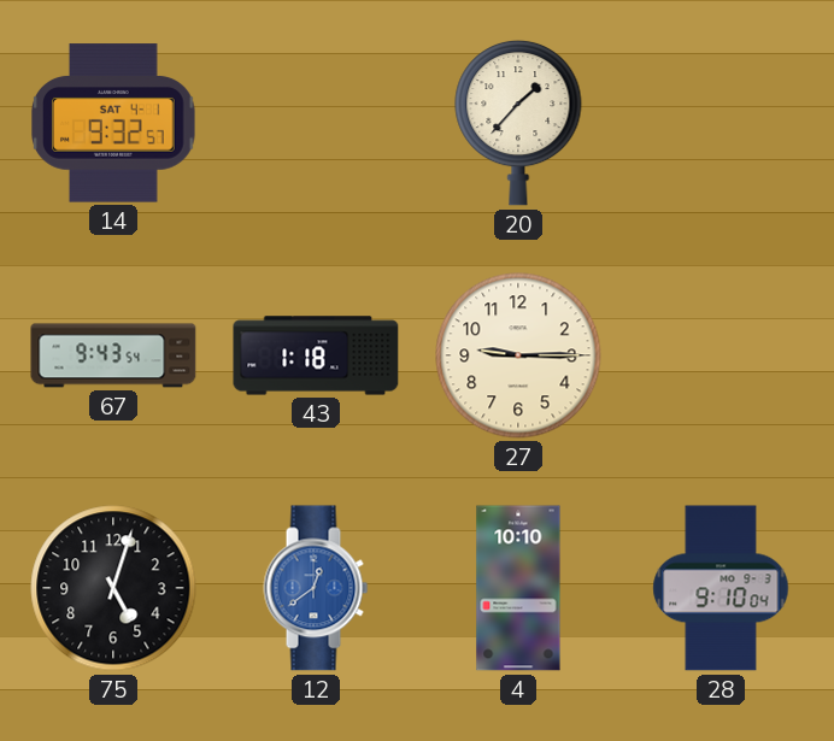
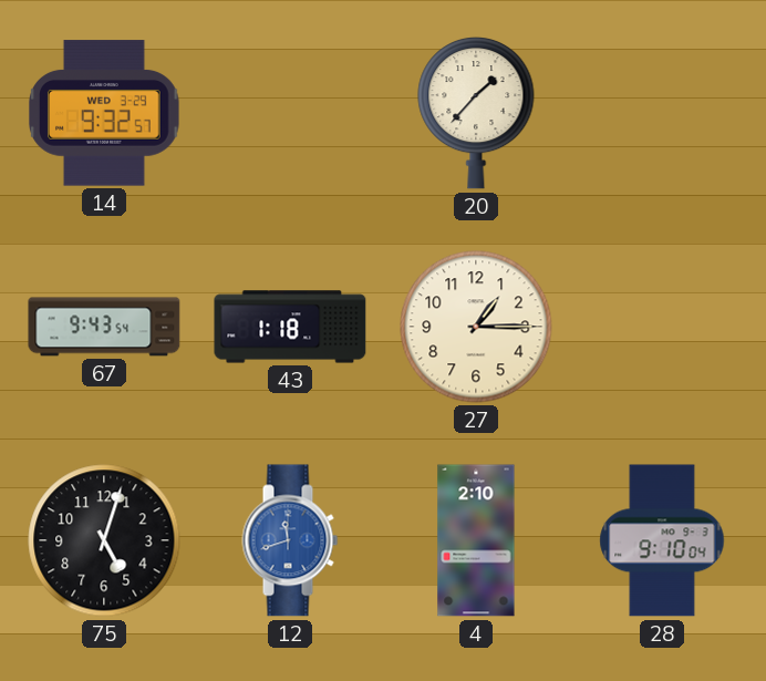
14 date: SAT 4-1 -> WED 3-29
27: 9:15 -> 1:15
12: 12:39 -> 11:42
4: 10:10 -> 2:10
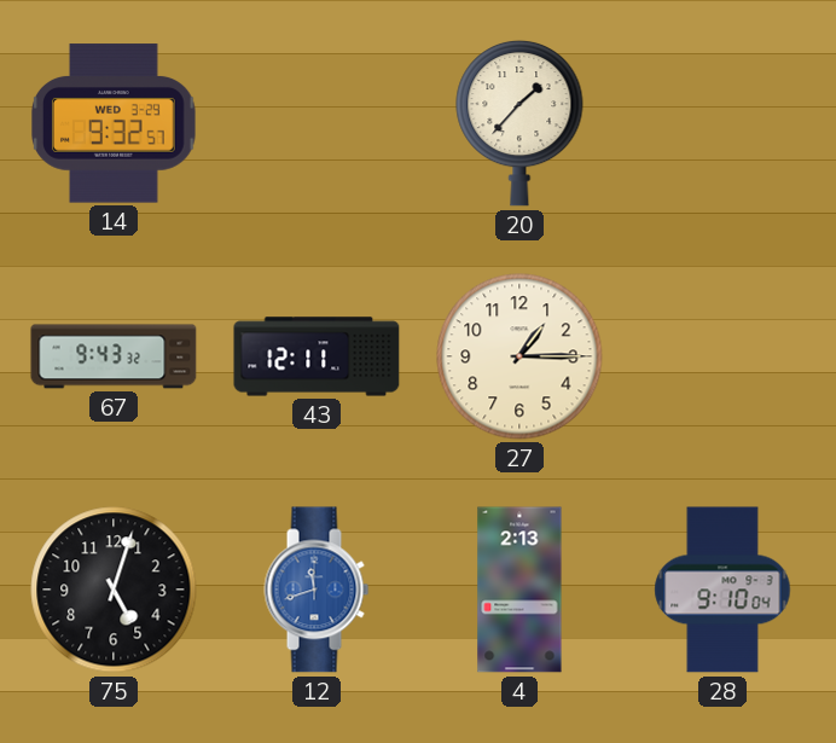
67: 9:43:54 -> 9:43:32
43: 1:18 -> 12:11
4: 2:10 -> 2:13
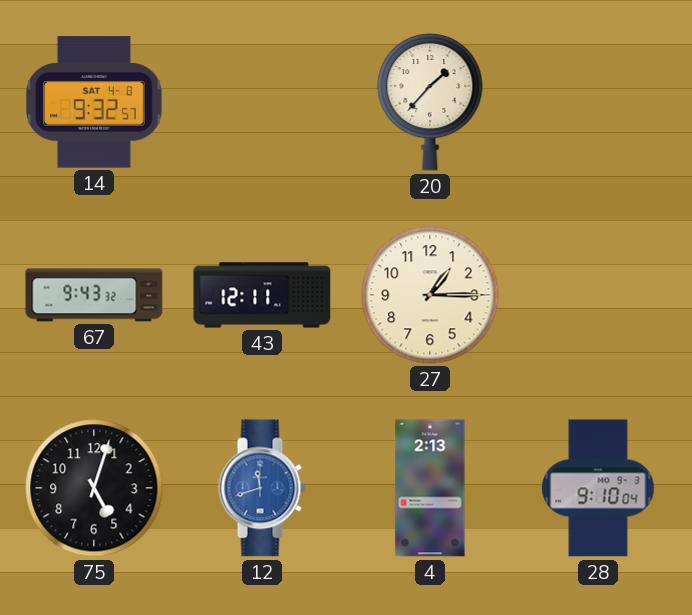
14 date: WED 3-29 -> SAT 4-8
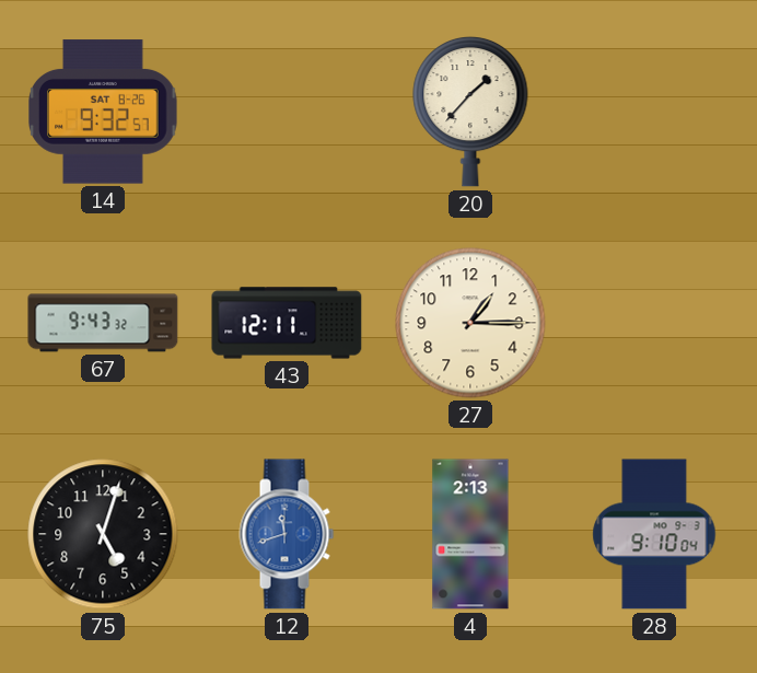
14 date: SAT 4-8 -> SAT 8-26
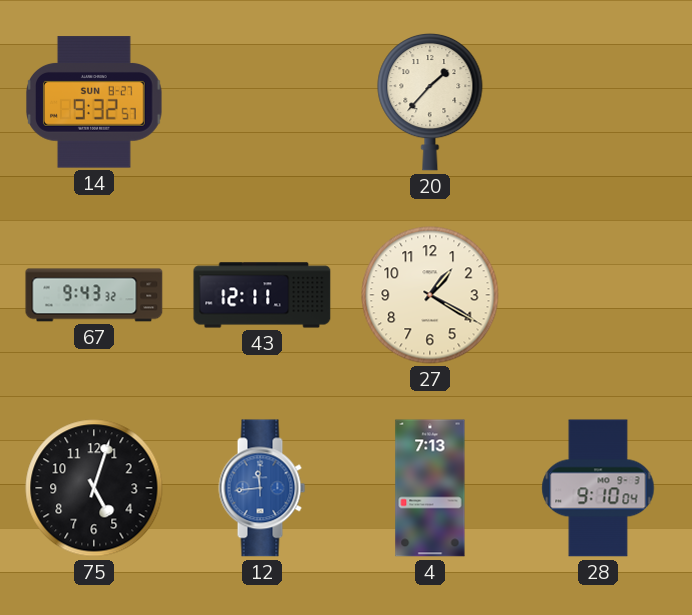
14 date: SAT 8-26 -> SUN 8-27
27: 1:15 -> 1:20
12: 11:42 -> 11:44
4: 2:13 -> 7:13
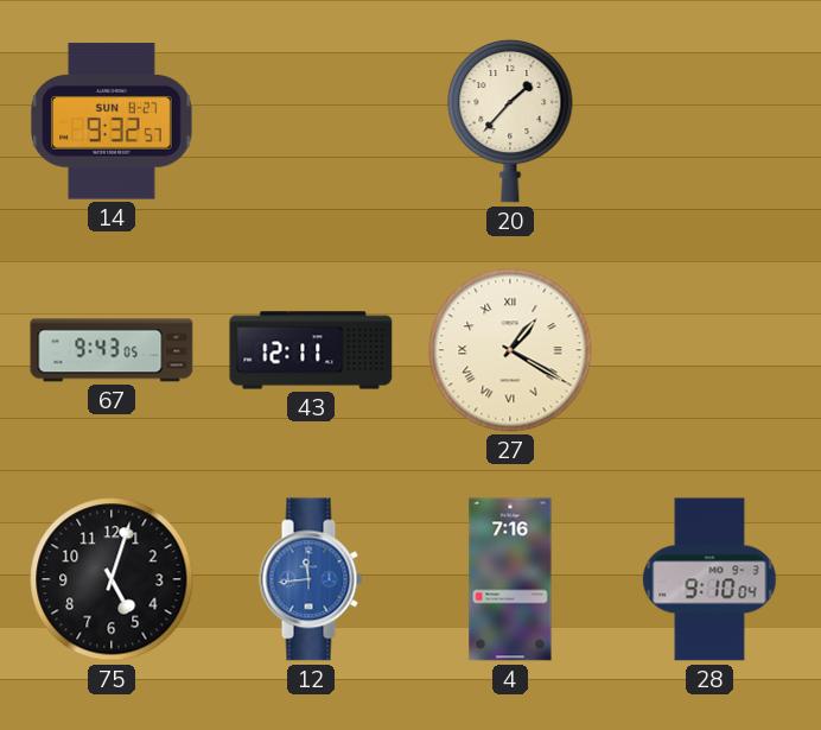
67: 9:43:32 -> 9:43:05
27 numerals: Arabic -> Roman
4: 7:13 -> 7:16
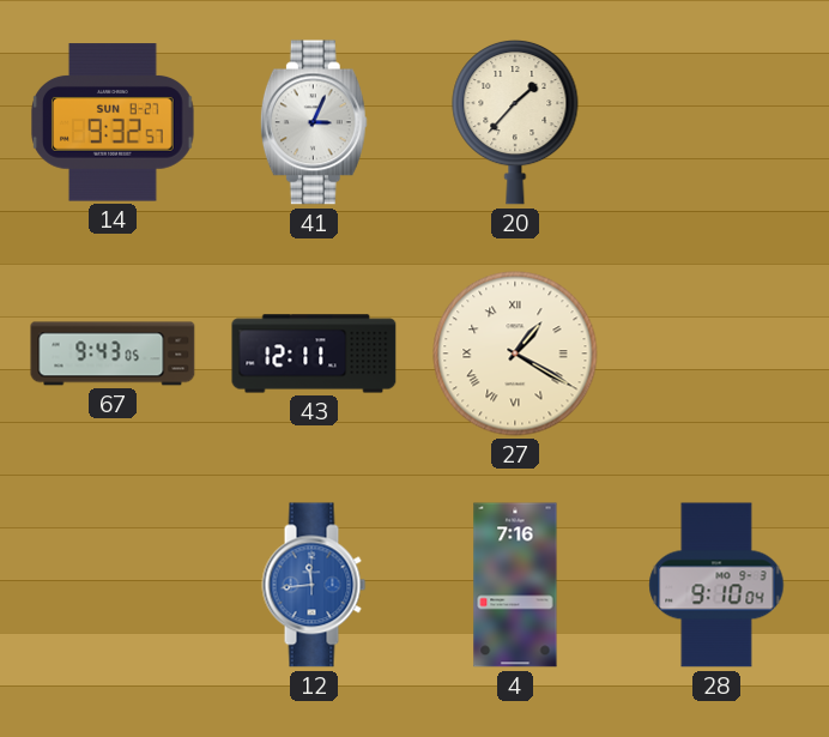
41: none -> 3:04
75: 5:03 -> none
